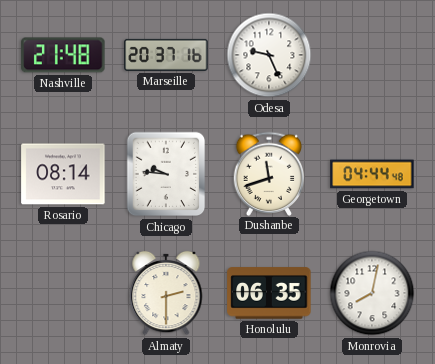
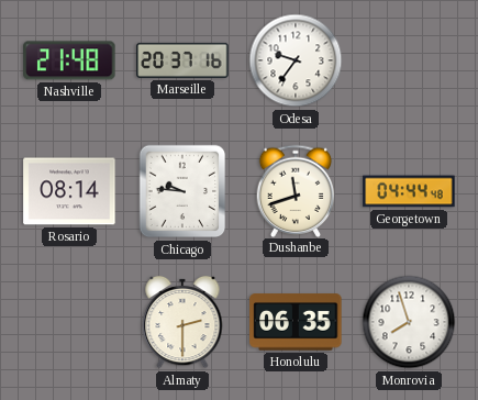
Odesa: 9:26 -> 9:36
Monrovia: 8:02 -> 7:57
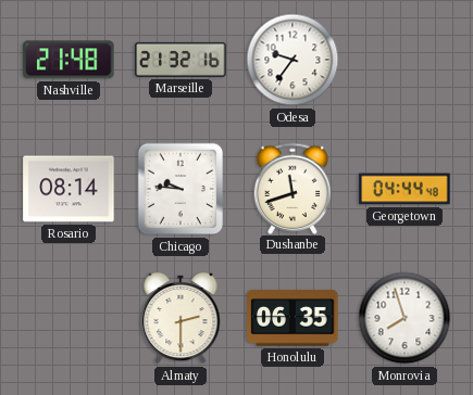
Marseille: 20:37 -> 21:32
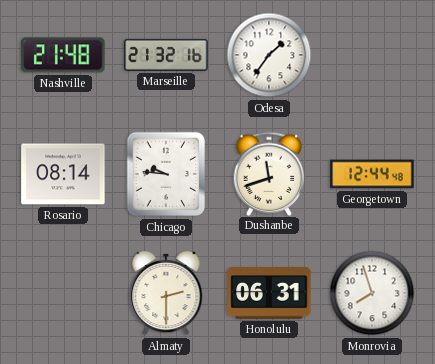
Odesa: 9:36 -> 1:36
Georgetown: 04:44 -> 12:44
Honolulu: 06:35 -> 06:31
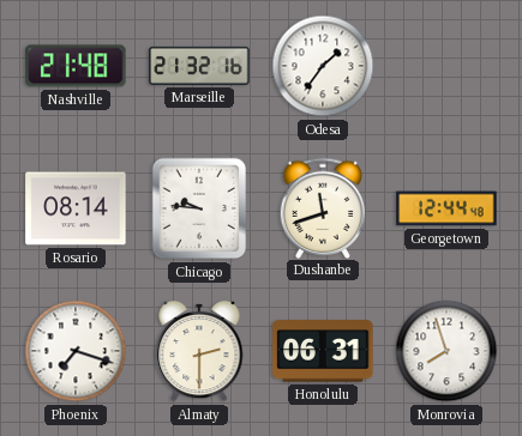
Phoenix: none -> 7:18
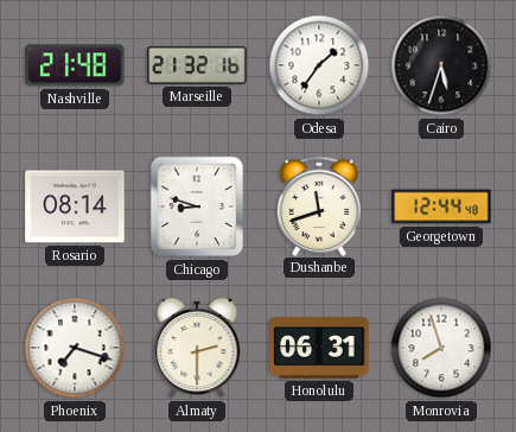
Cairo: none -> 5:33
Chicago: 9:46 -> 8:48
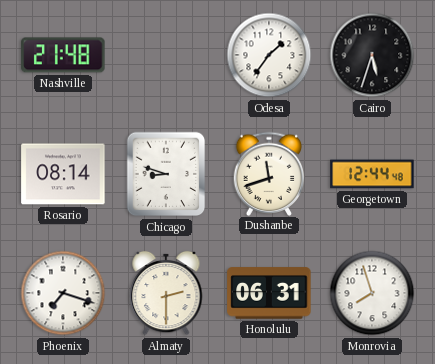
Marseille: 21:32 -> none
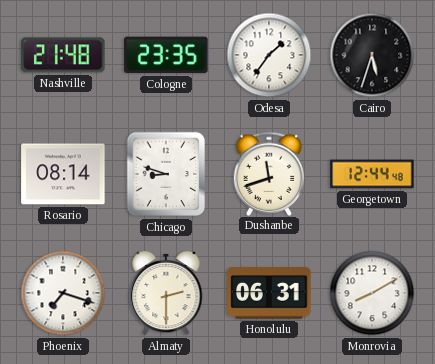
Cologne: none -> 23:35
Monrovia: 7:57 -> 8:10
